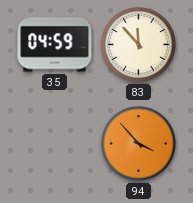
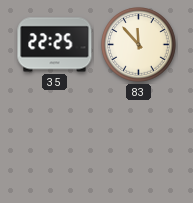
35: 04:59 -> 22:25
94: 3:53 -> none
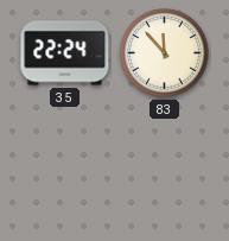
35: 22:25 -> 22:24
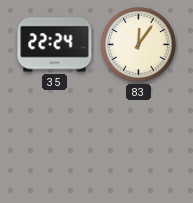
83: 11:53 -> 12:06
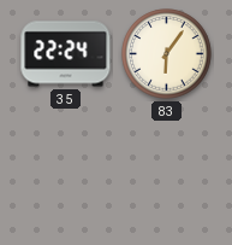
83: 12:06 -> 6:06
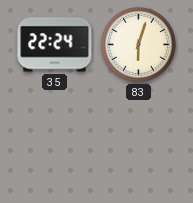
83: 6:06 -> 6:03
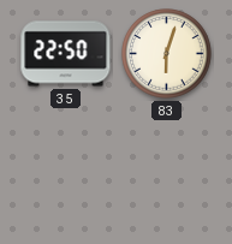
35: 22:24 -> 22:50
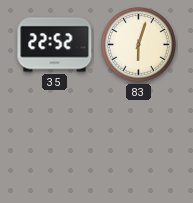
35: 22:50 -> 22:52
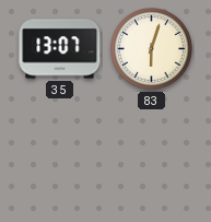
35: 22:52 -> 13:07
